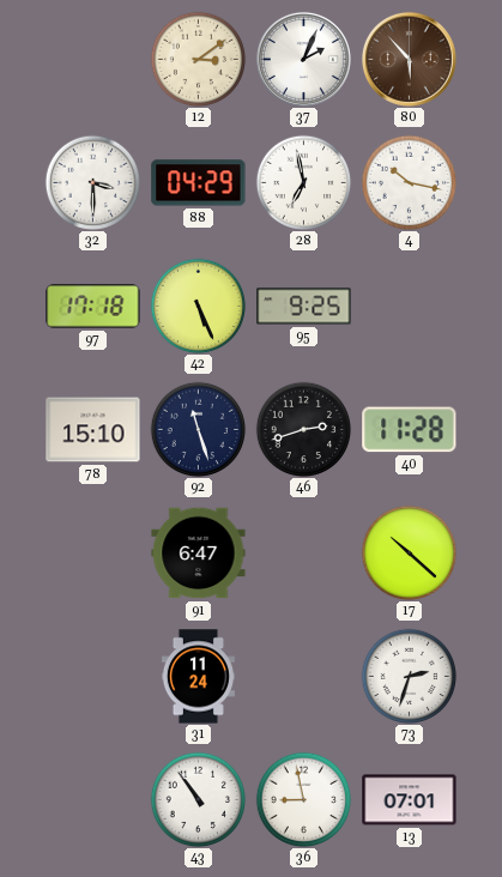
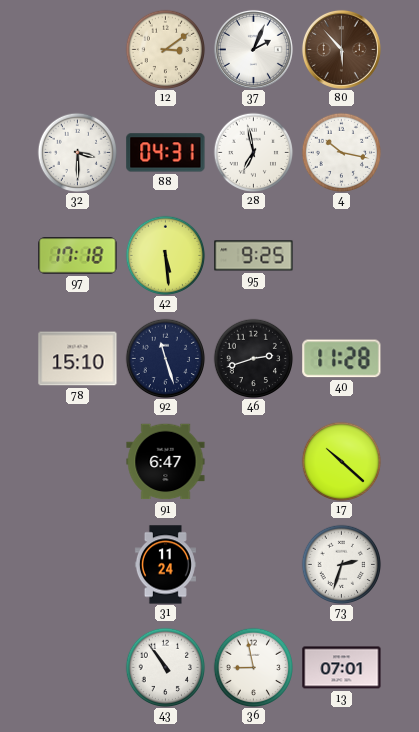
88: 04:29 -> 04:31
42: 5:26 -> 5:29
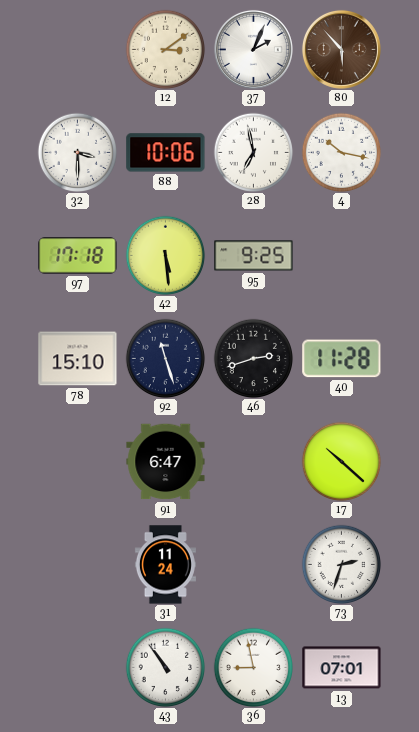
88: 04:31 -> 10:06
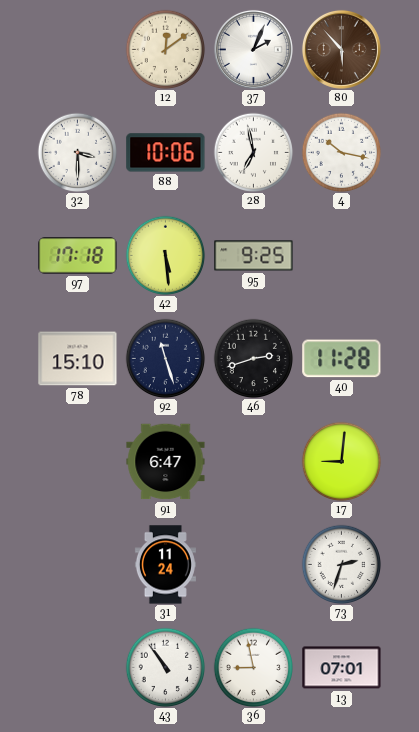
12: 3:09 -> 12:09
17: 10:22 -> 9:01
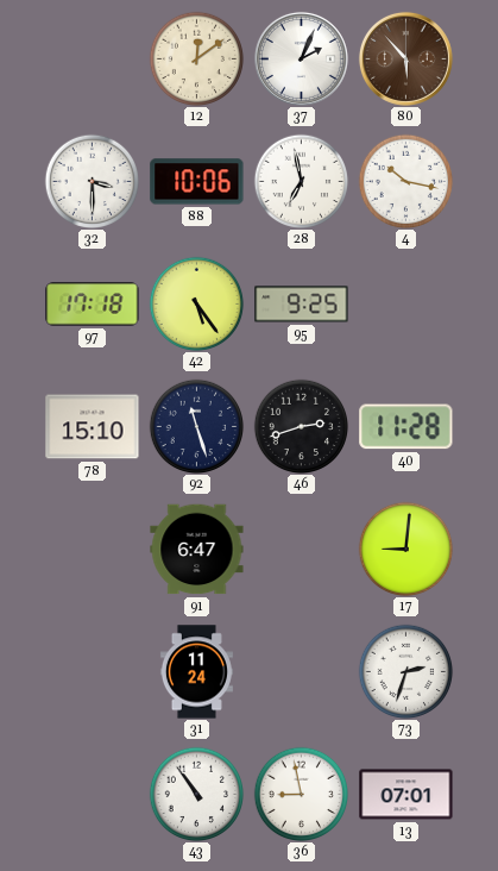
42: 5:29 -> 5:24
